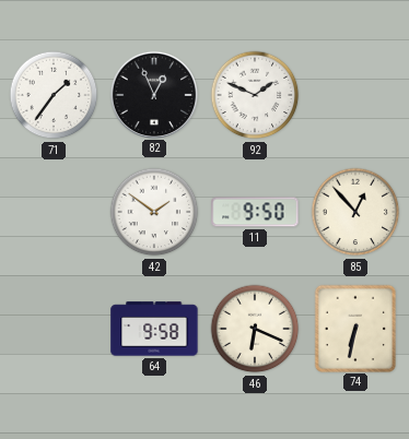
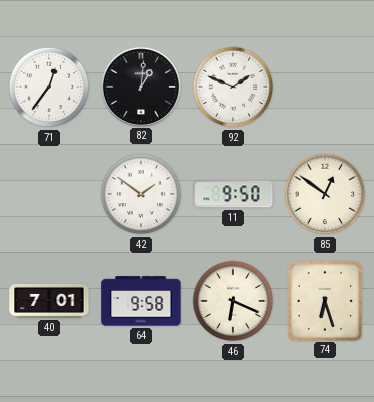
71: 1:36 -> 12:36
82: 12:56 -> 1:01
85: 12:53 -> 12:51
40: none -> 7:01
74: 6:32 -> 6:27
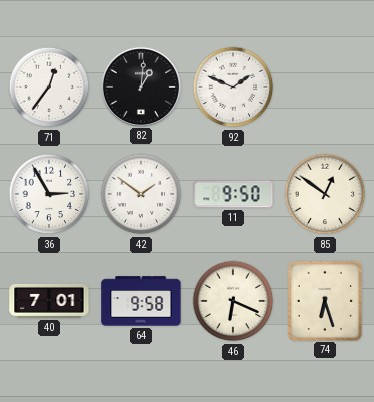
36: none -> 2:55
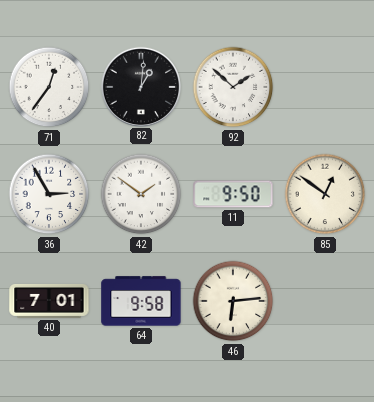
92: 1:49 -> 1:52
46: 6:19 -> 6:14
74: 6:27 -> none
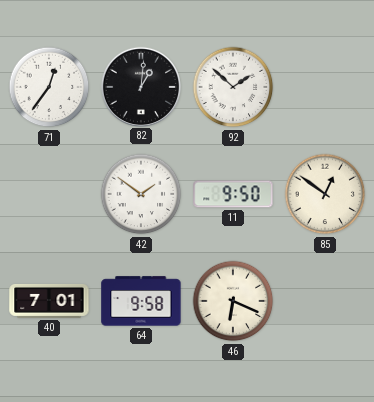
36: 2:55 -> none
46: 6:14 -> 6:19
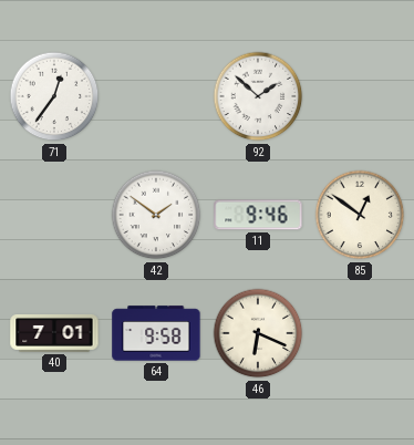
82: 1:01 -> none
11: 9:50 -> 9:46
